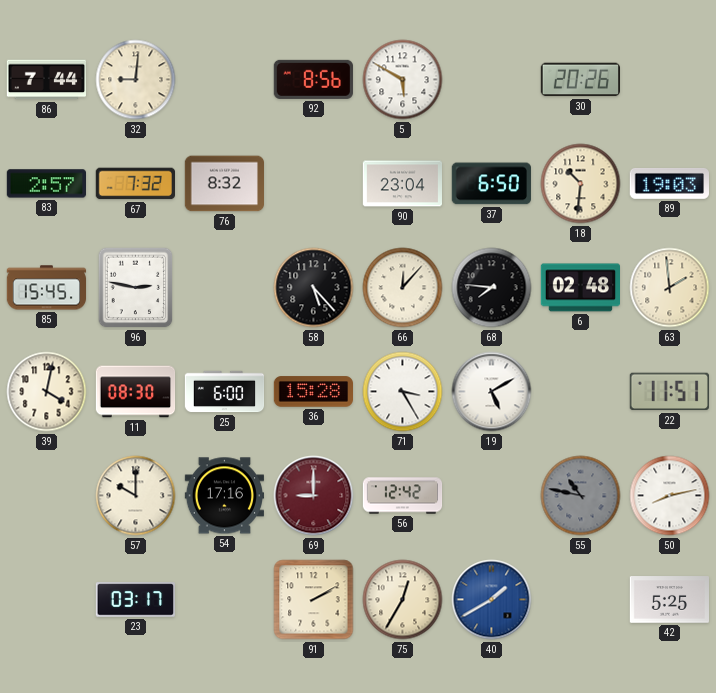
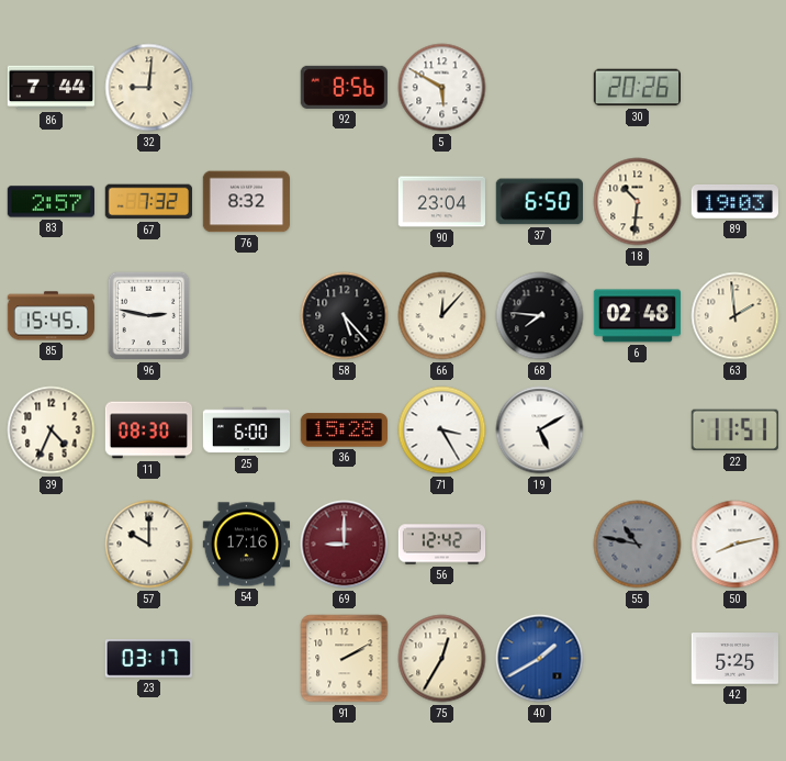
39: 4:02 -> 4:34
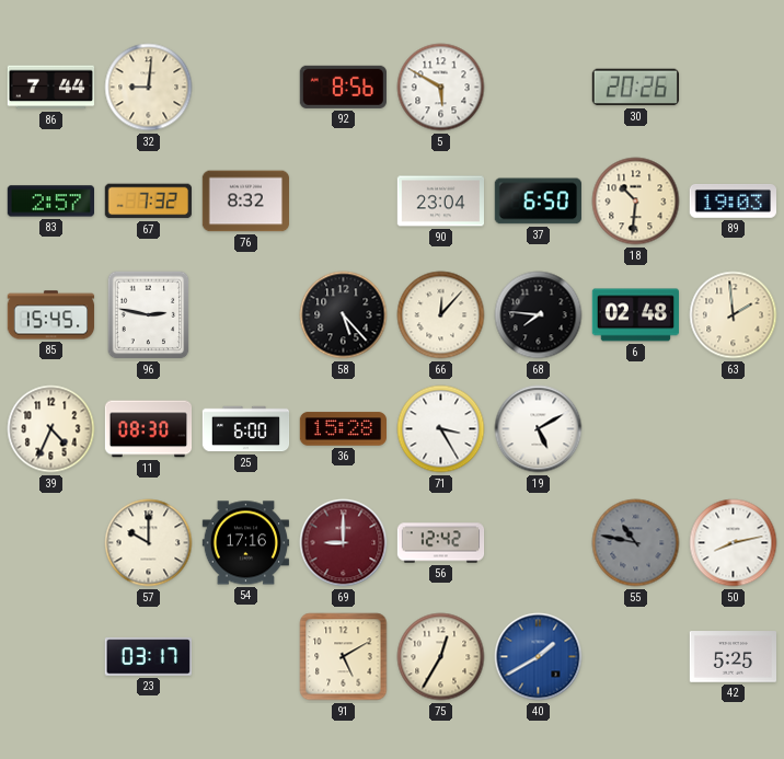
22: 11:51 -> none
91: 2:10 -> 5:10
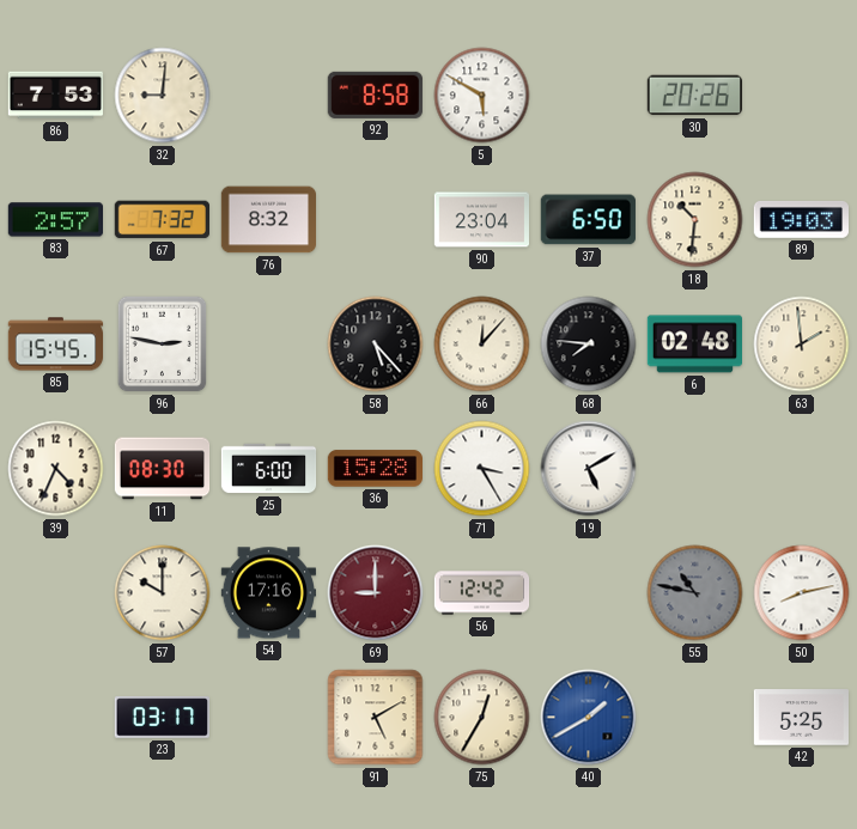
86: 7:44 -> 7:53
92: 8:56 -> 8:58
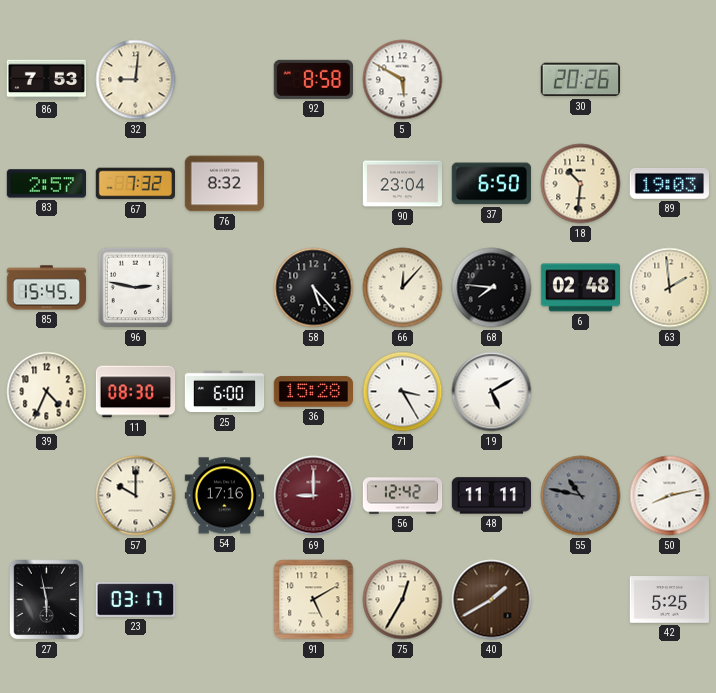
48: none -> 11:11
27: none -> 5:58
40 dial: blue -> brown
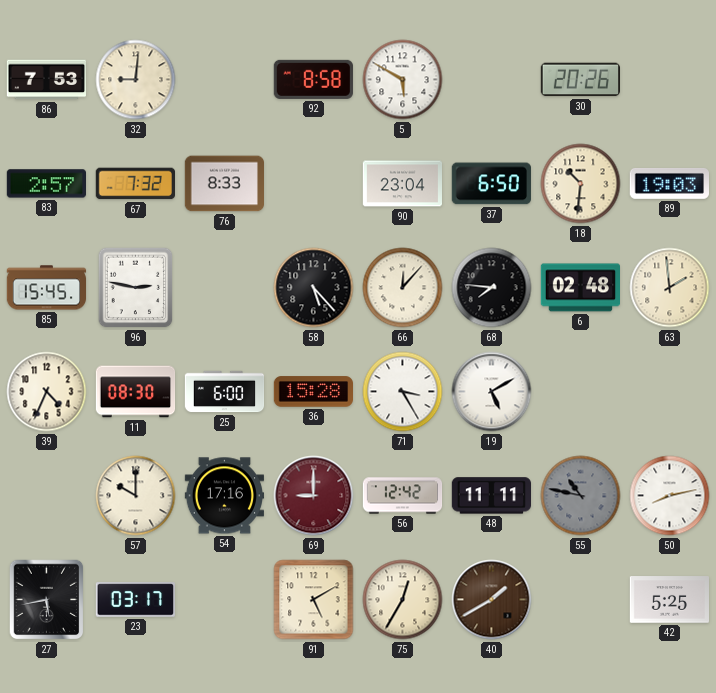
76: 8:32 -> 8:33
27: 5:58 -> 5:43
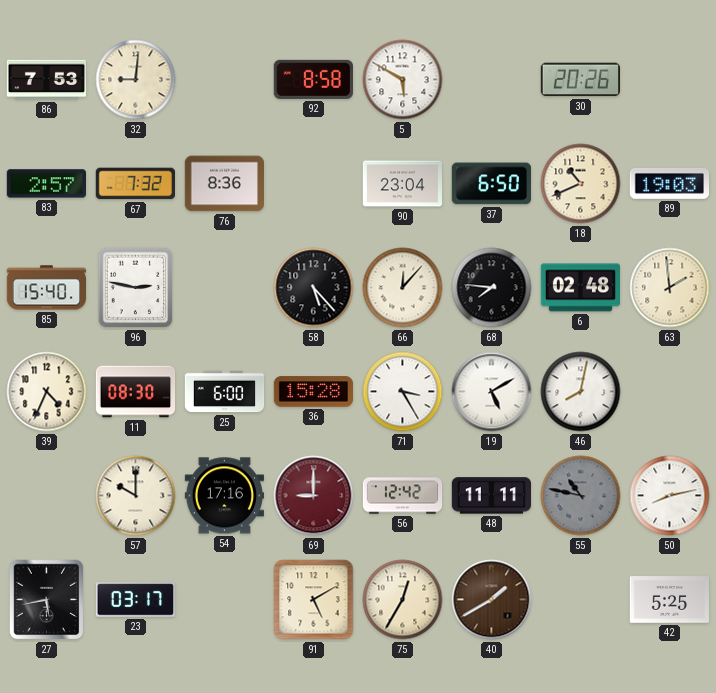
76: 8:33 -> 8:36
18: 10:31 -> 10:41
85: 15:45 -> 15:40
46: none -> 8:02
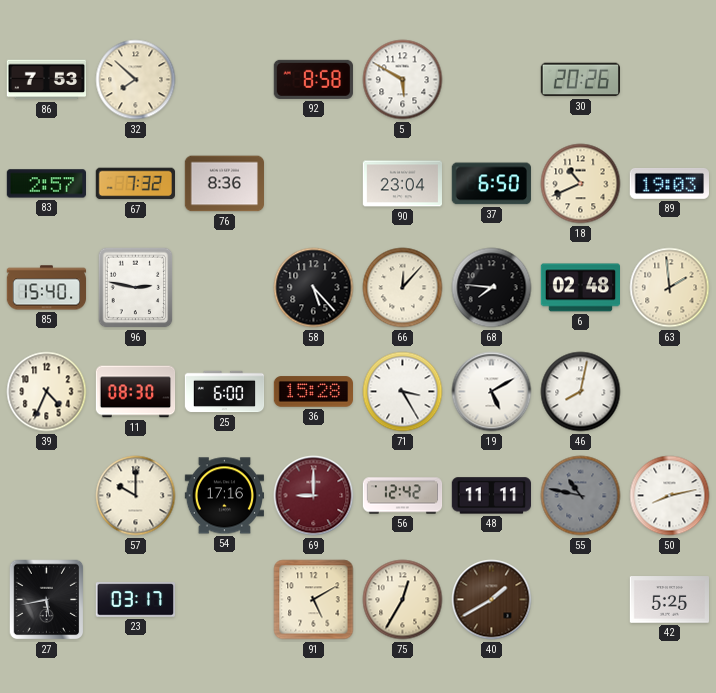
32: 9:01 -> 7:52
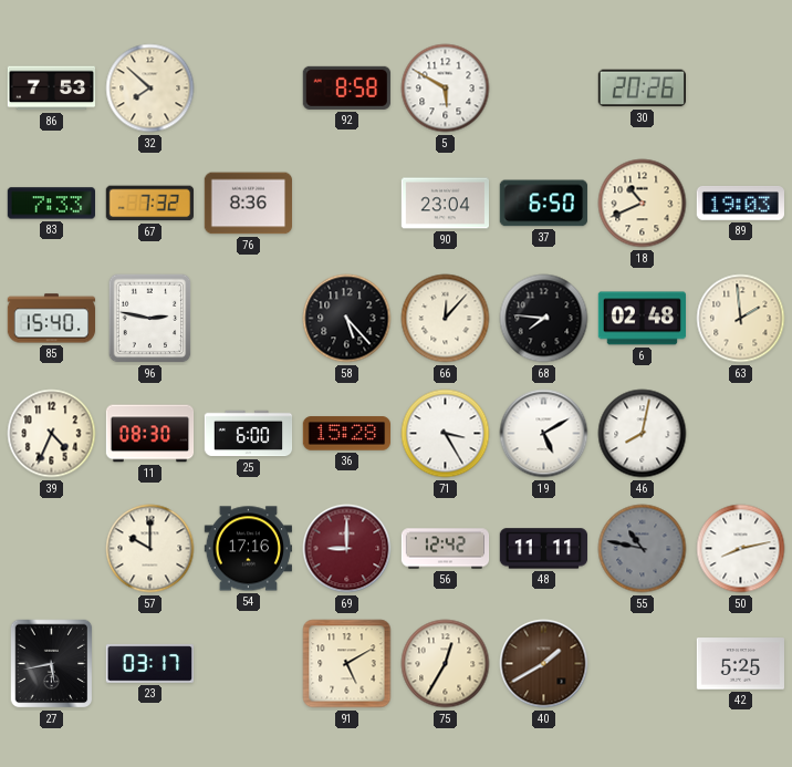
83: 2:57 -> 7:33
